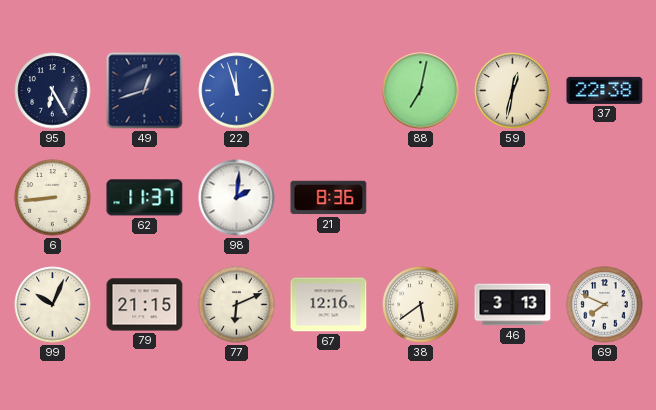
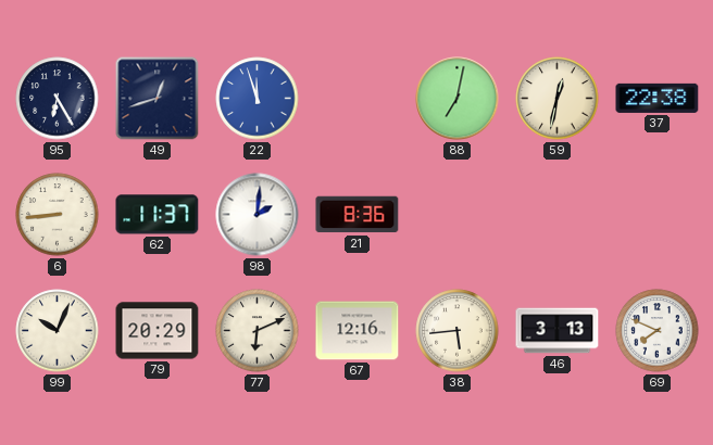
79: 21:15 -> 20:29
38: 5:39 -> 5:44
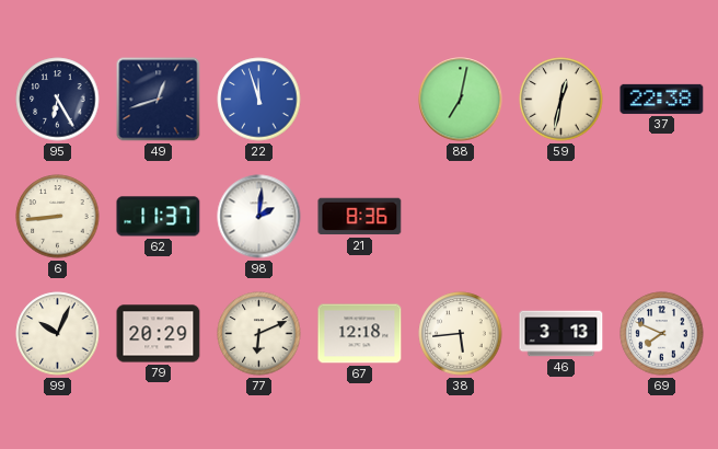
67: 12:16 -> 12:18
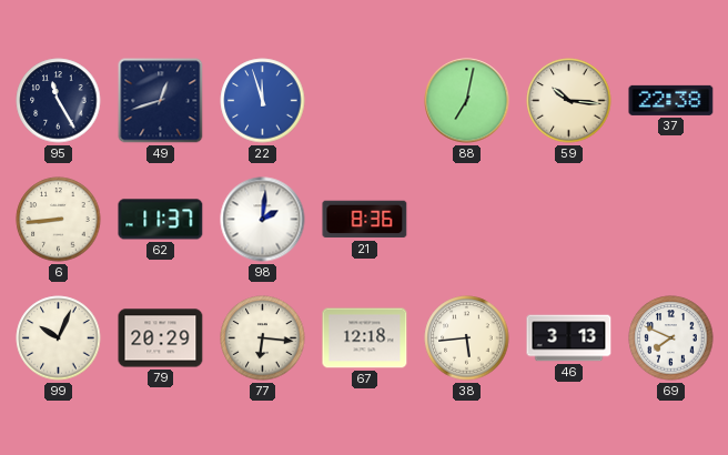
95: 6:25 -> 11:25
59: 12:32 -> 10:16
77: 6:11 -> 6:16
